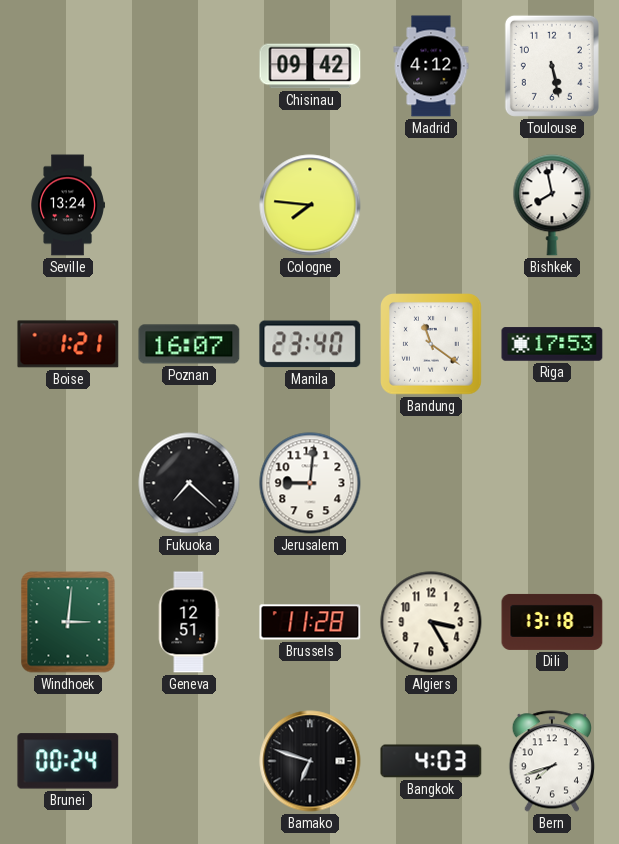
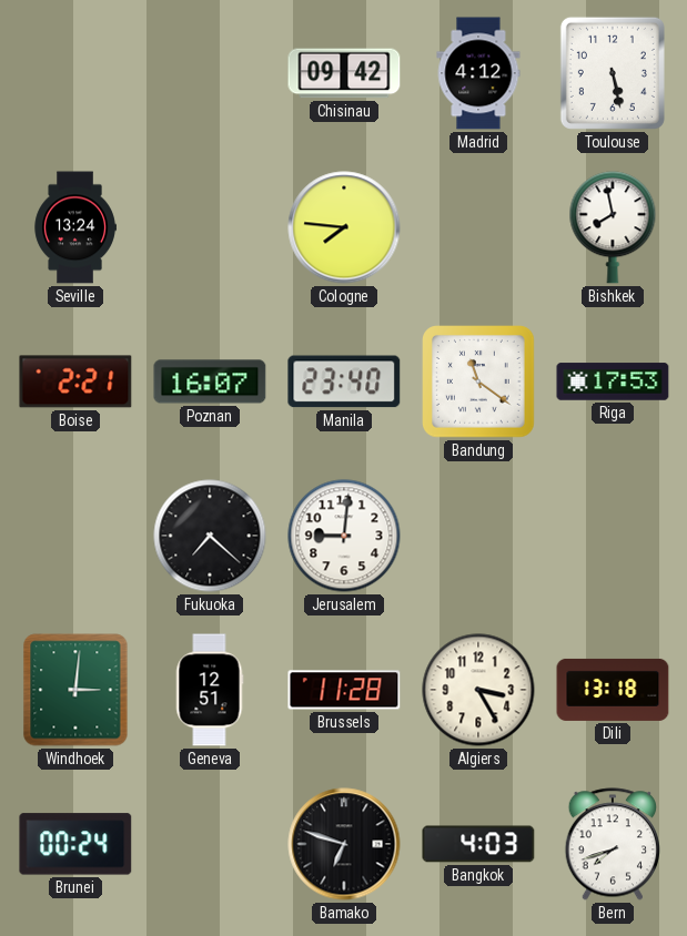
Boise: 1:21 -> 2:21
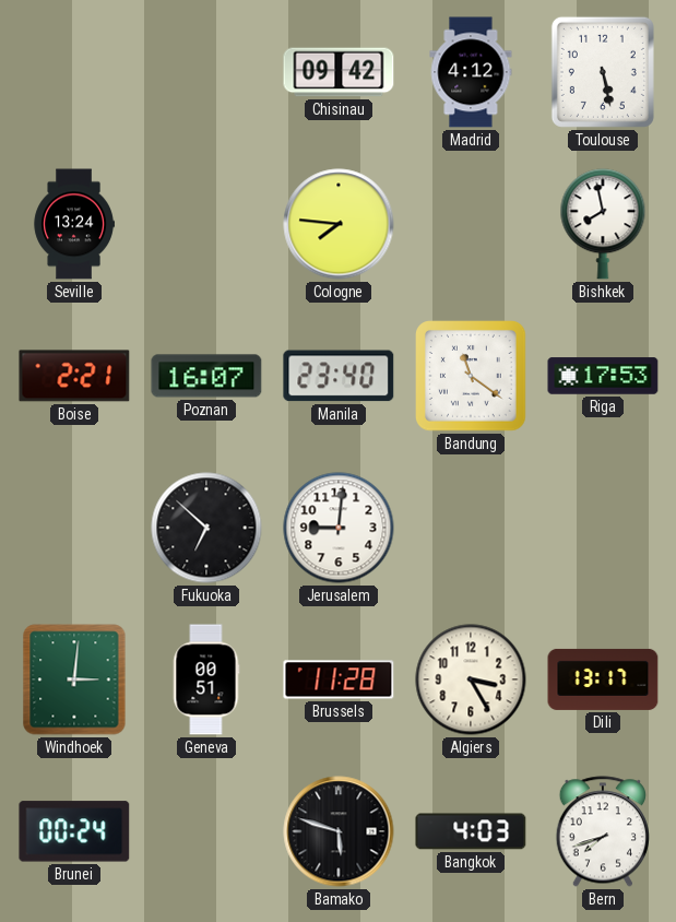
Fukuoka: 7:22 -> 6:52
Geneva: 12:51 -> 00:51
Dili: 13:18 -> 13:17
Bamako: 6:48 -> 5:48
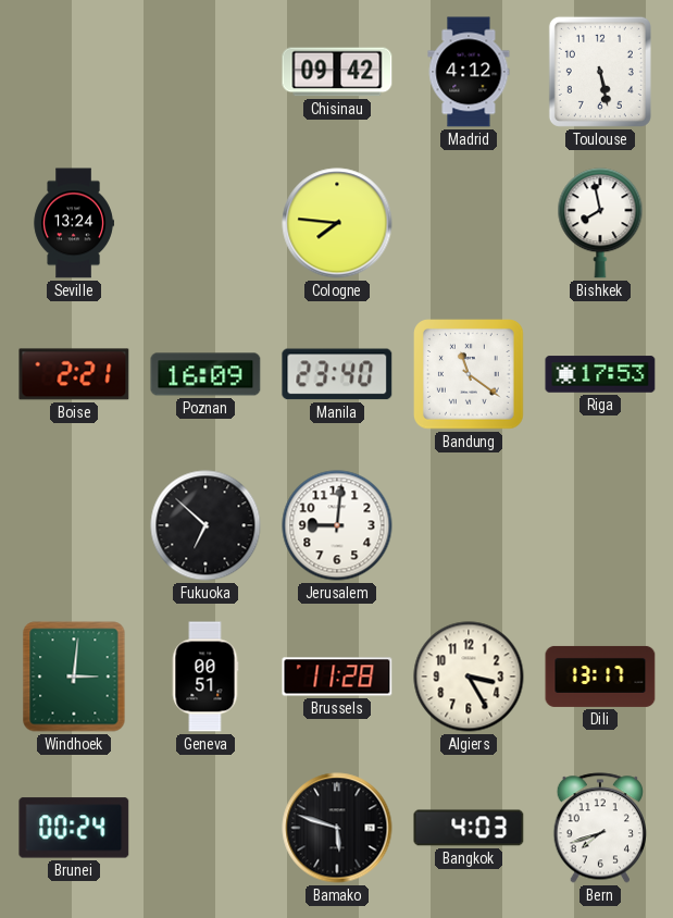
Poznan: 16:07 -> 16:09
